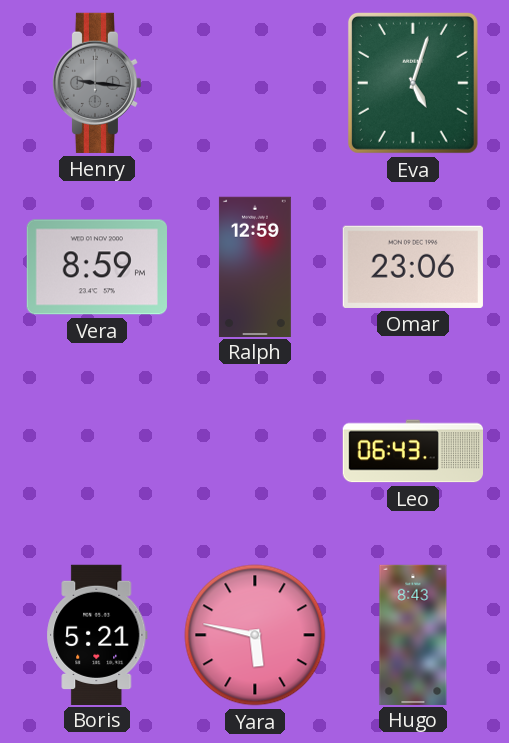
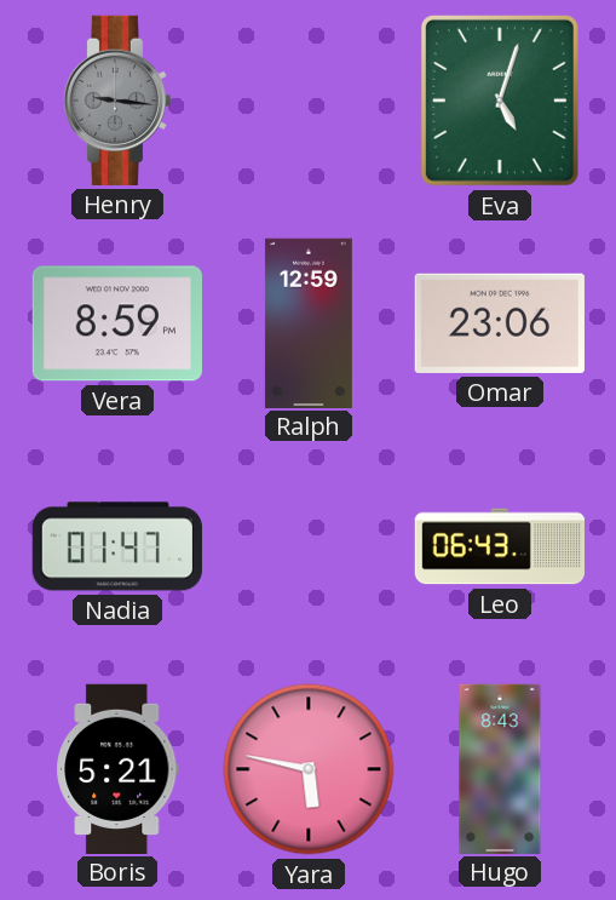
Nadia: none -> 01:47
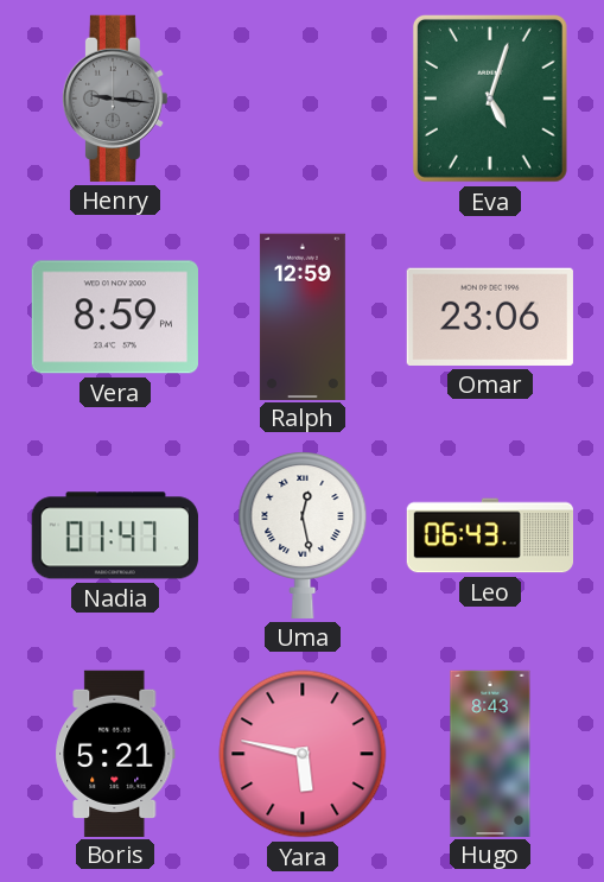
Uma: none -> 12:28
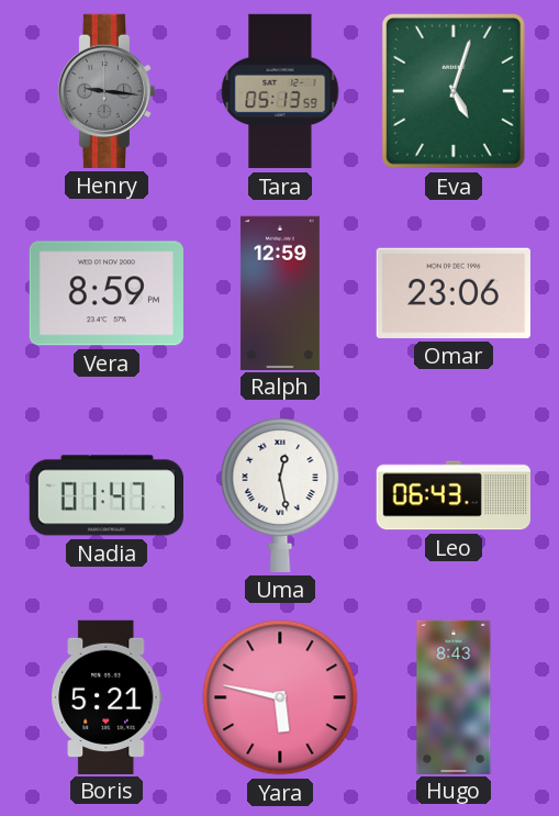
Tara: none -> 05:13
